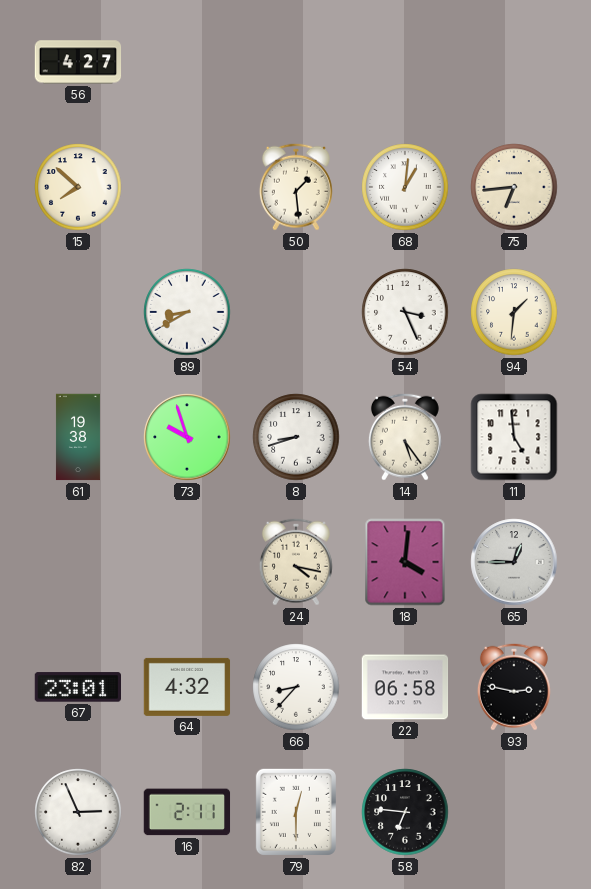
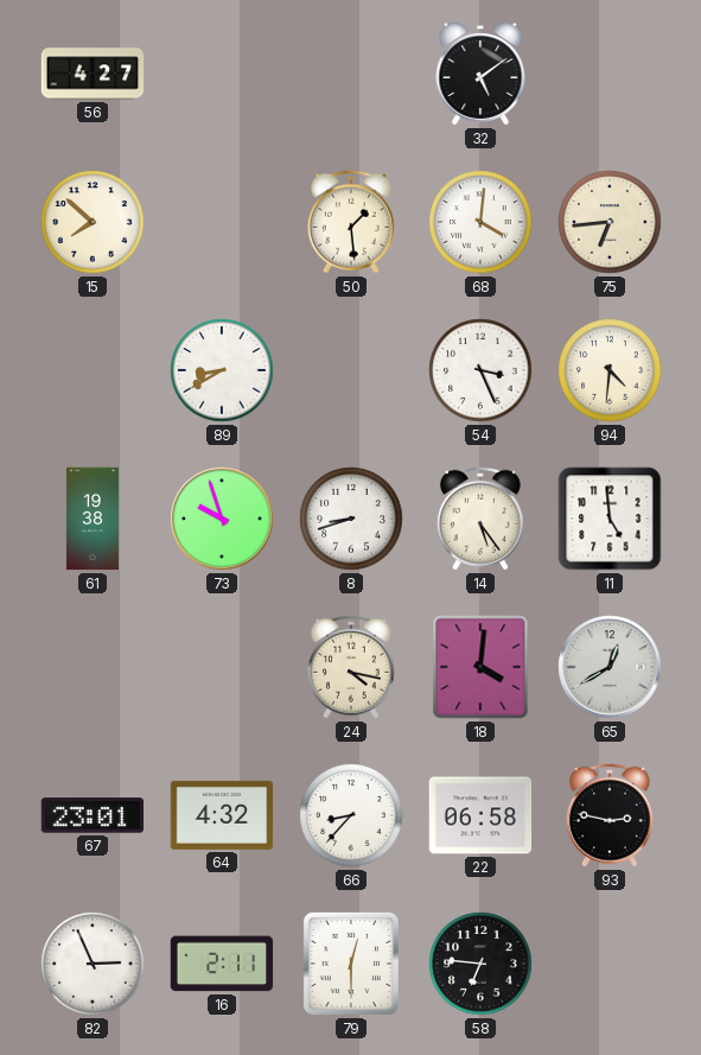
32: none -> 5:09
68: 1:01 -> 4:01
94: 1:31 -> 4:31
65: 12:45 -> 12:40
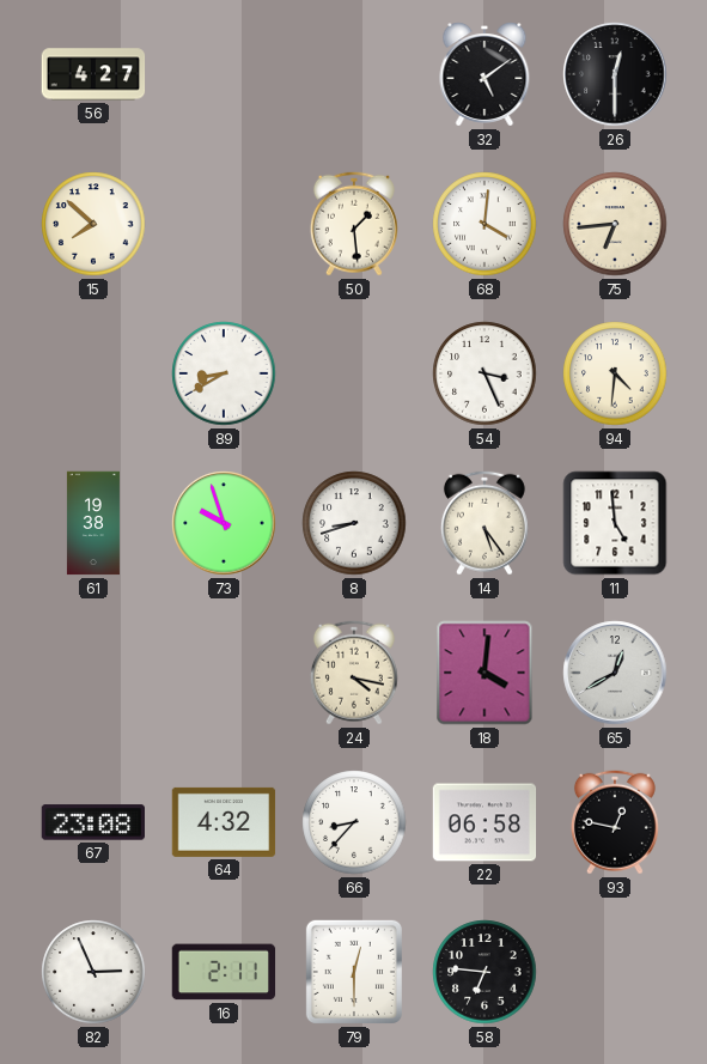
26: none -> 12:30
67: 23:01 -> 23:08
93: 2:47 -> 12:47
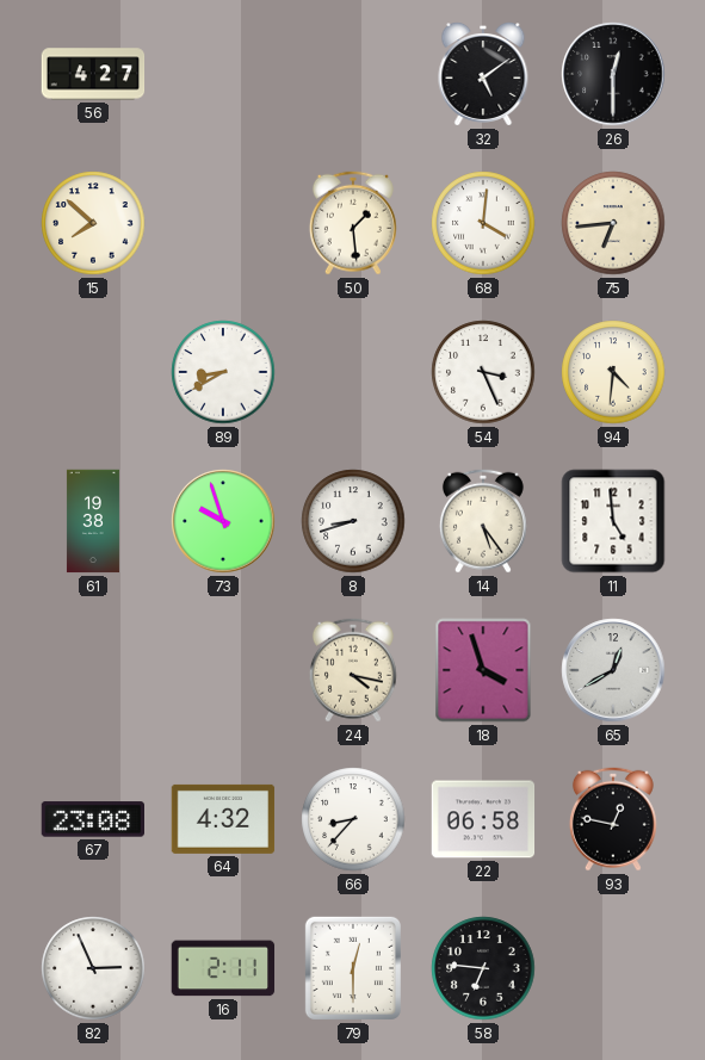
18: 4:01 -> 3:57
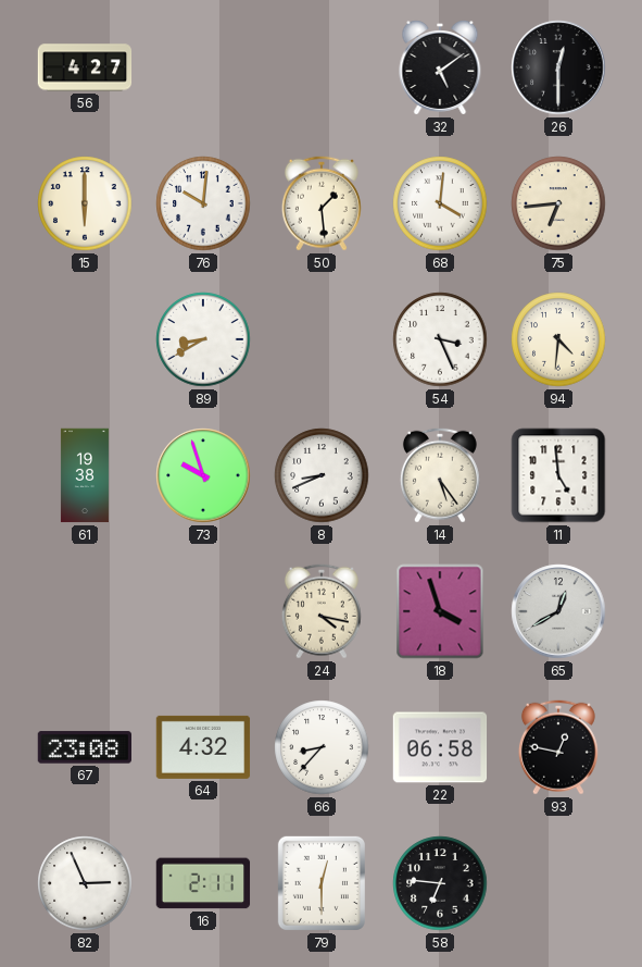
15: 7:52 -> 6:00
76: none -> 10:01
8: 8:42 -> 8:41
